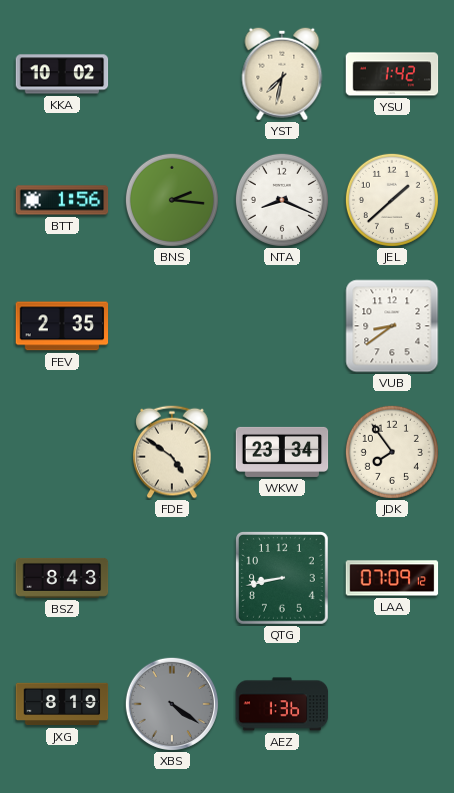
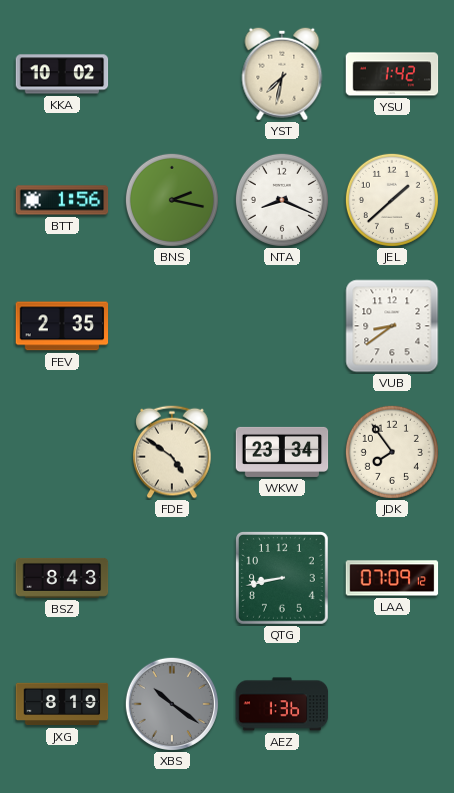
BNS: 2:16 -> 2:17
XBS: 4:21 -> 10:21
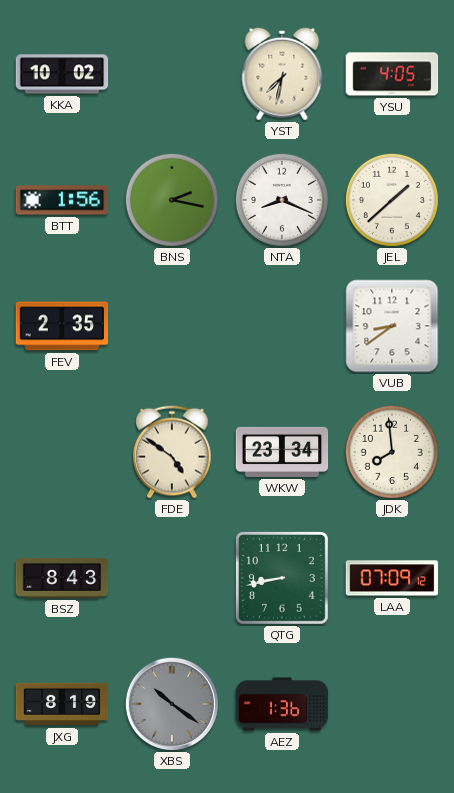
YSU: 1:42 -> 4:05
JDK: 7:54 -> 7:59
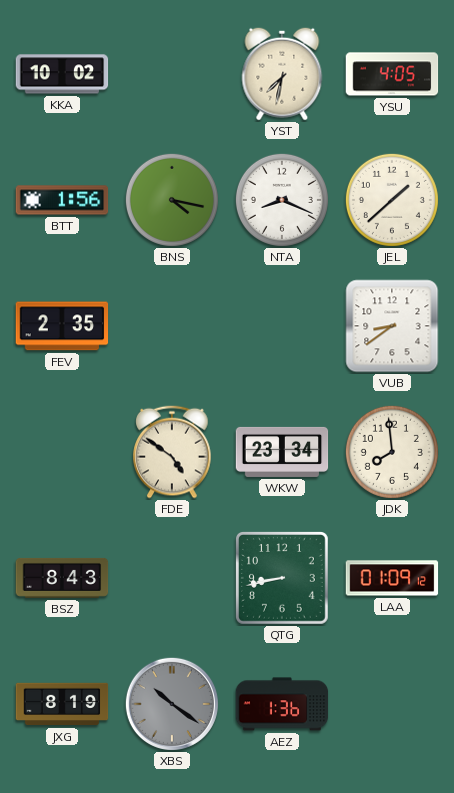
BNS: 2:17 -> 4:17
LAA: 07:09 -> 01:09
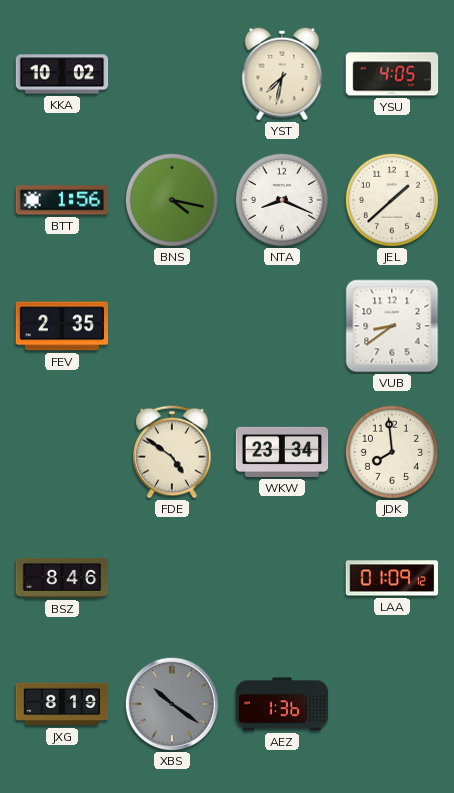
BSZ: 8:43 -> 8:46
QTG: 8:43 -> none
